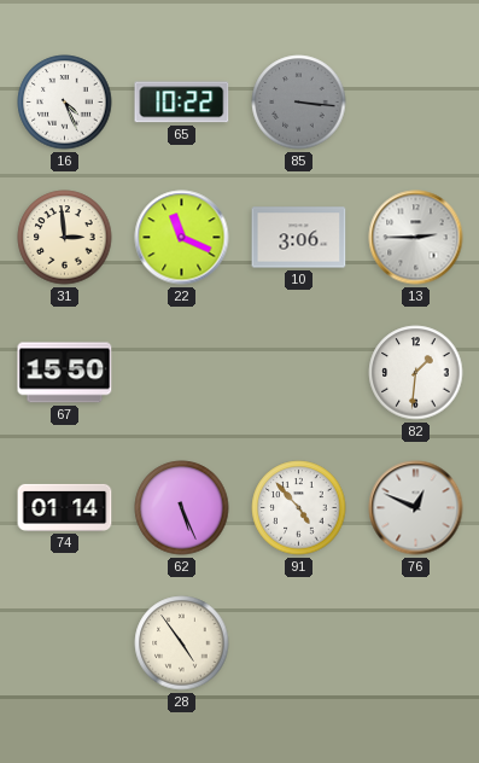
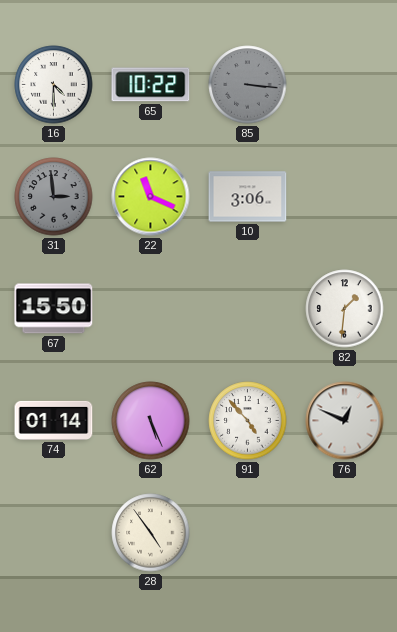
16: 4:26 -> 4:30
31 dial: cream -> grey
13: 2:45 -> none
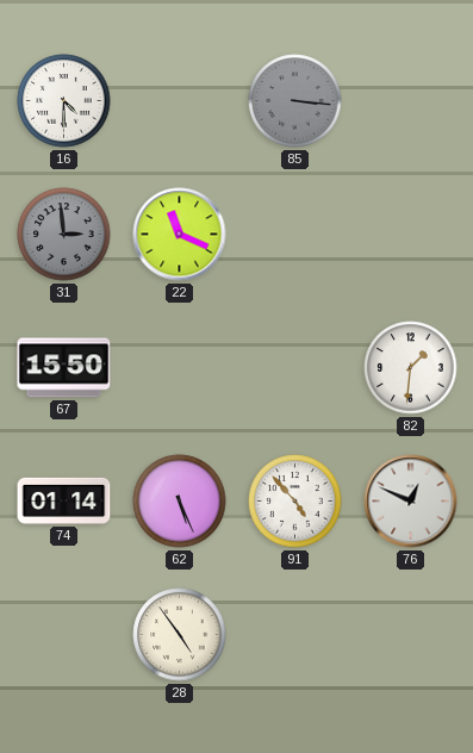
65: 10:22 -> none
10: 3:06 -> none
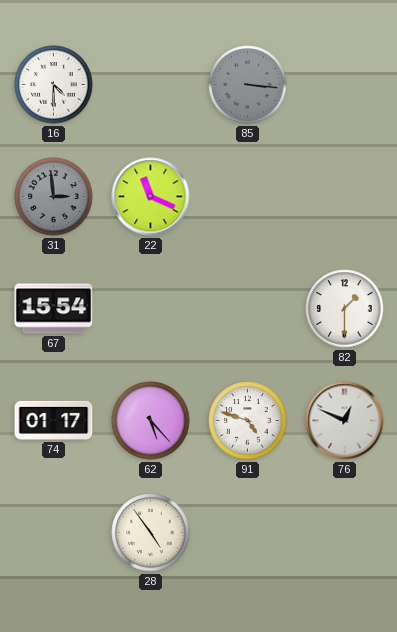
67: 15:50 -> 15:54
82: 1:31 -> 1:30
74: 01:14 -> 01:17
62: 5:26 -> 5:23
91: 4:53 -> 4:48
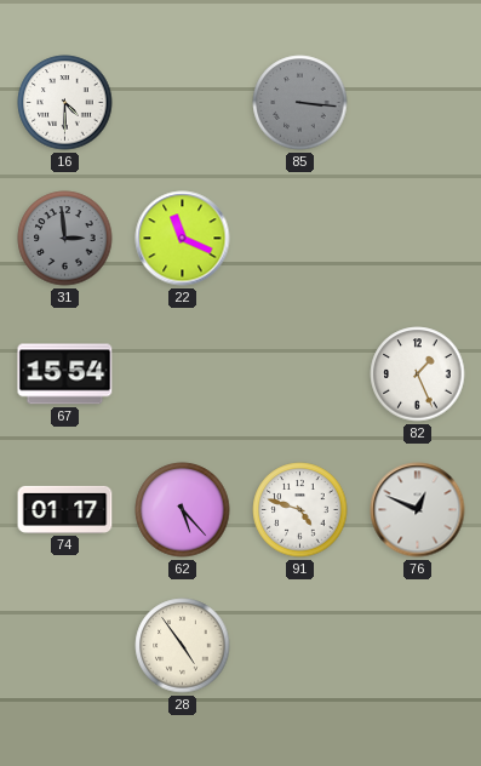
82: 1:30 -> 1:26
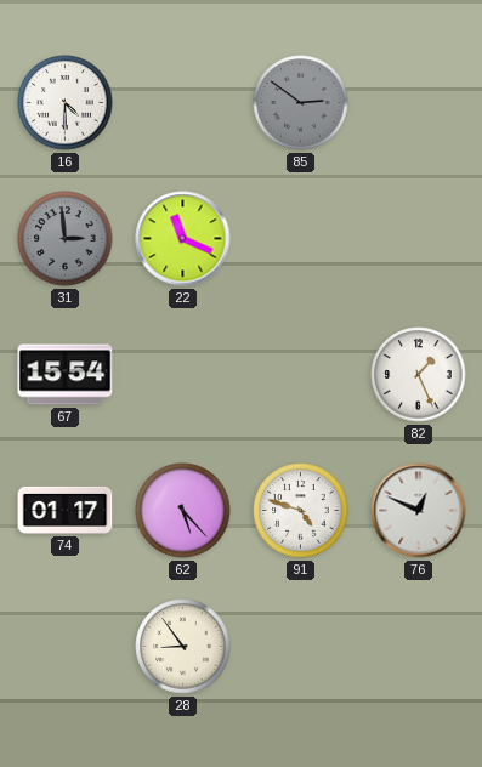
85: 3:16 -> 2:51
28: 4:54 -> 8:54
